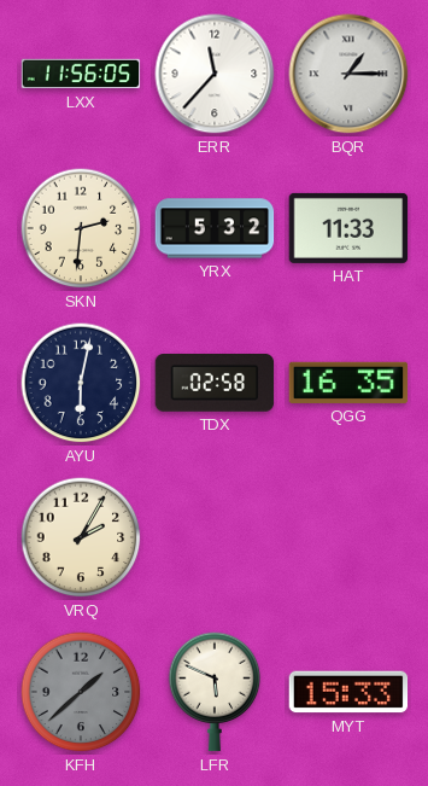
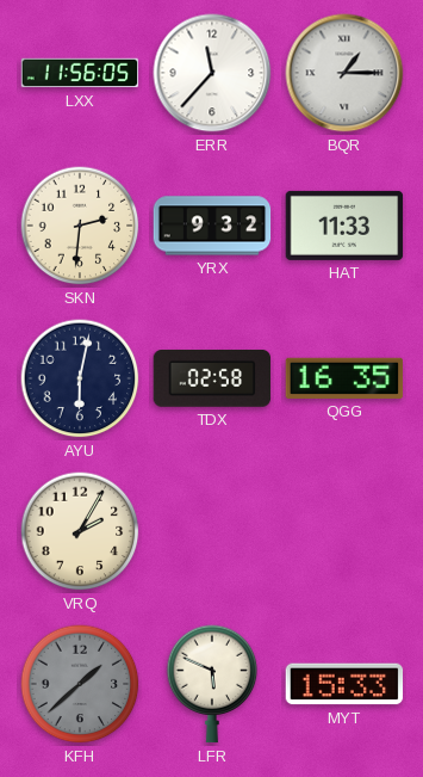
YRX: 5:32 -> 9:32
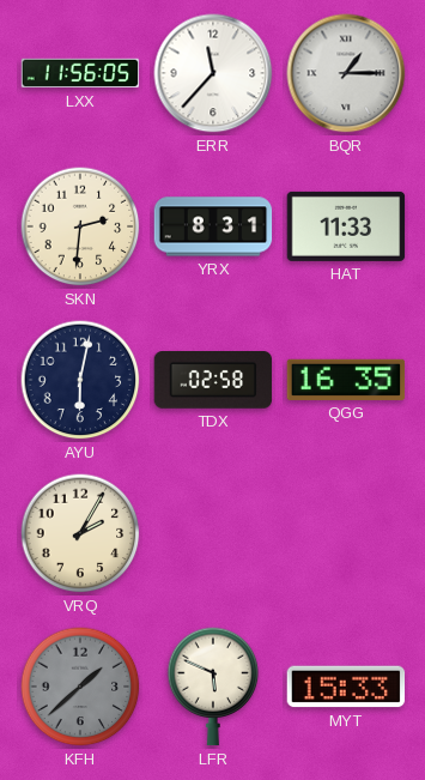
YRX: 9:32 -> 8:31
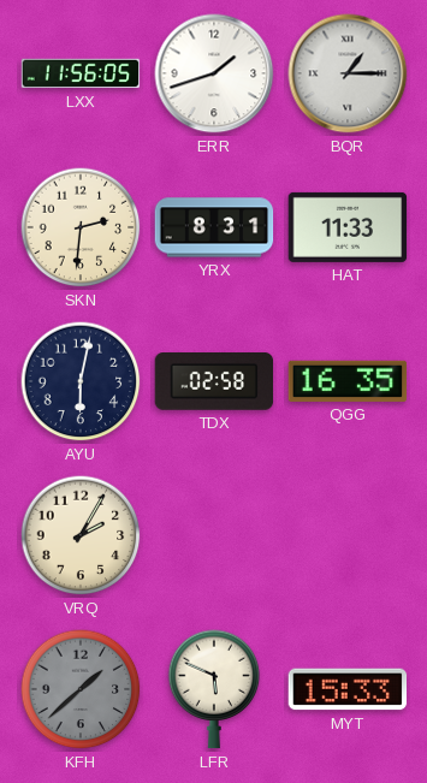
ERR: 11:37 -> 1:42
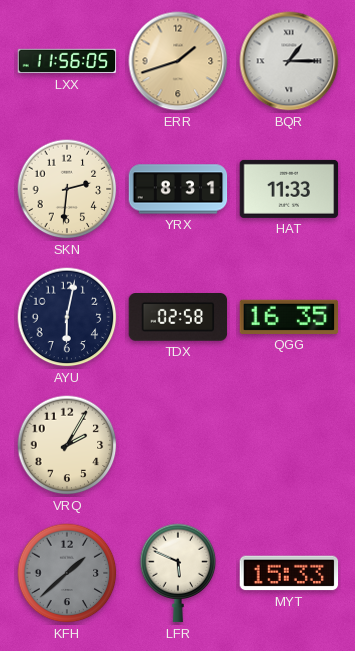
ERR dial: white -> champagne
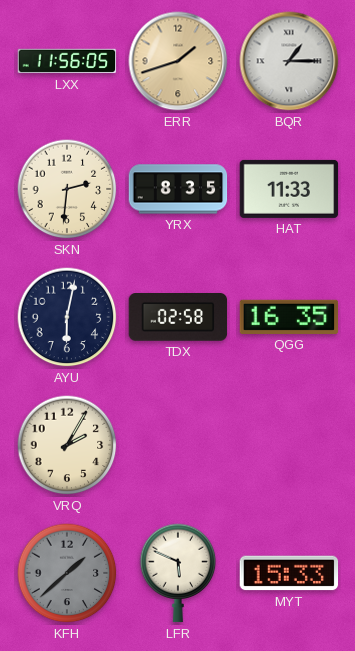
YRX: 8:31 -> 8:35
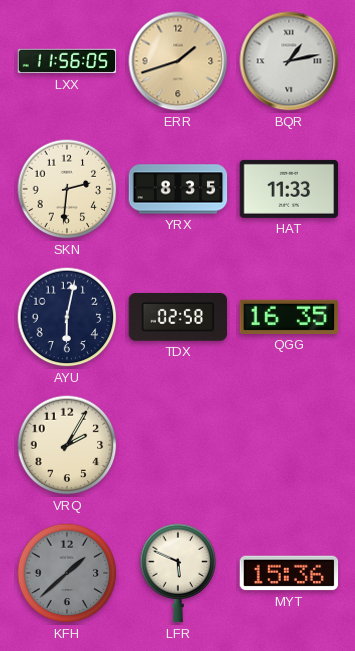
BQR: 1:15 -> 1:13
MYT: 15:33 -> 15:36
